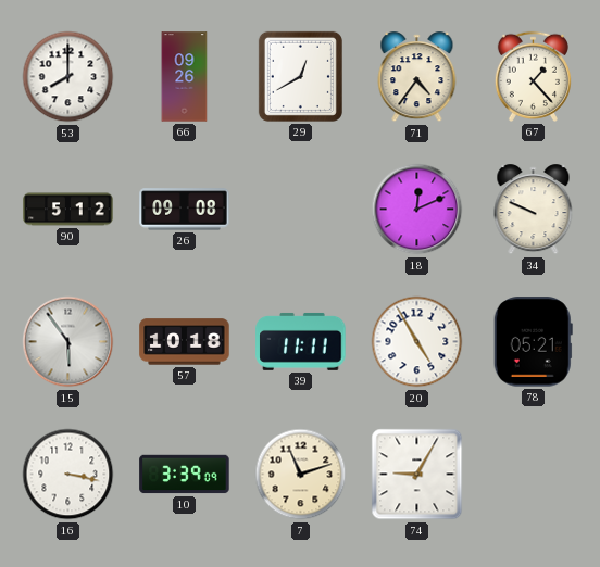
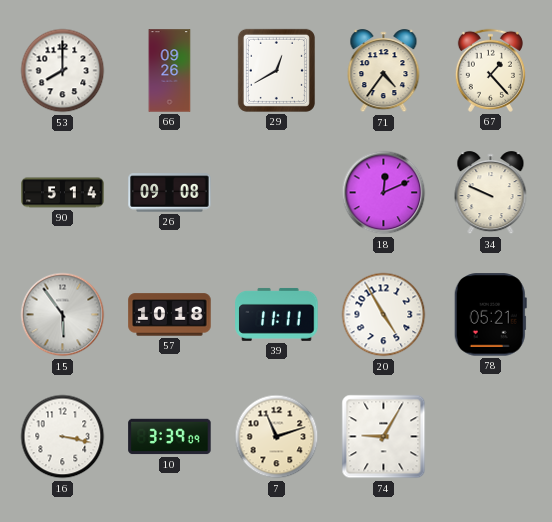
90: 5:12 -> 5:14
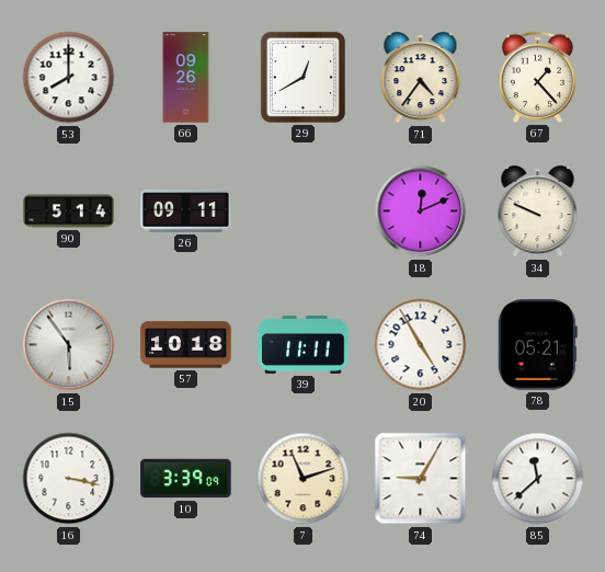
26: 09:08 -> 09:11
85: none -> 11:38
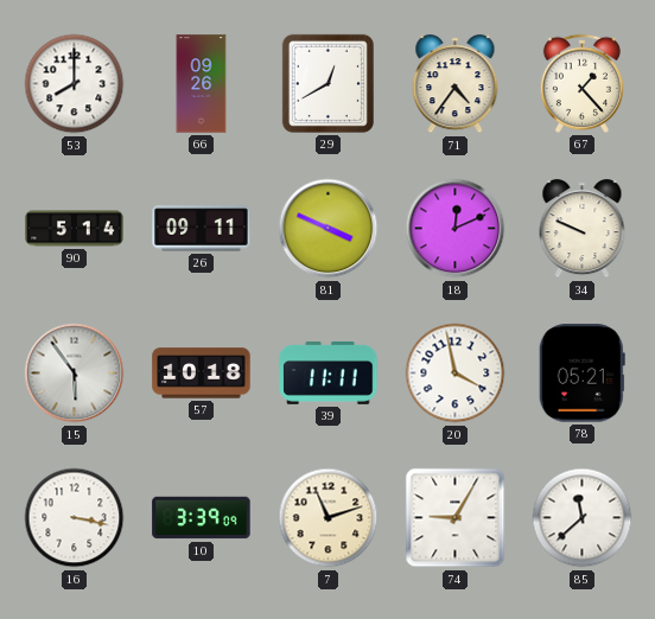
81: none -> 3:49
20: 4:55 -> 3:58
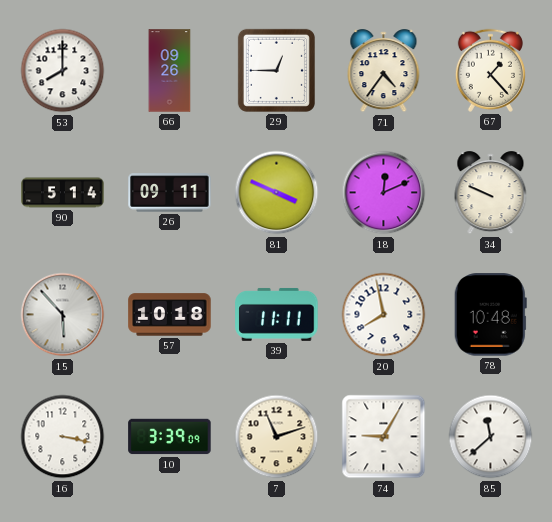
29: 12:40 -> 12:45
15: 5:54 -> 5:53
20: 3:58 -> 7:58
78: 05:21 -> 10:48
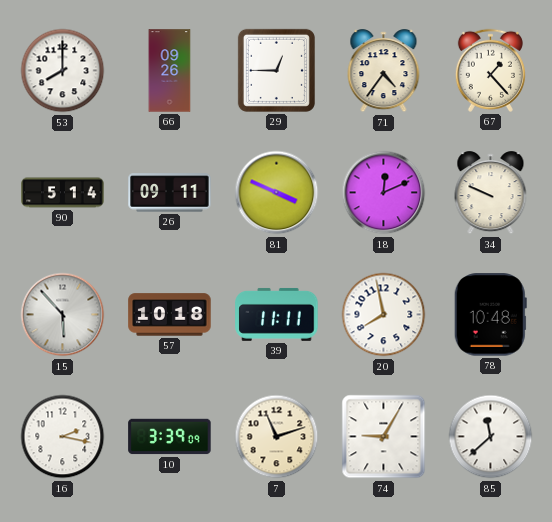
16: 3:17 -> 2:17
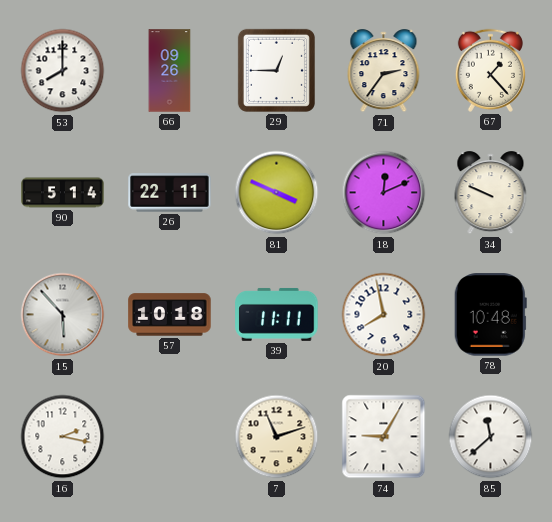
71: 4:36 -> 2:36
26: 09:11 -> 22:11
10: 3:39 -> none
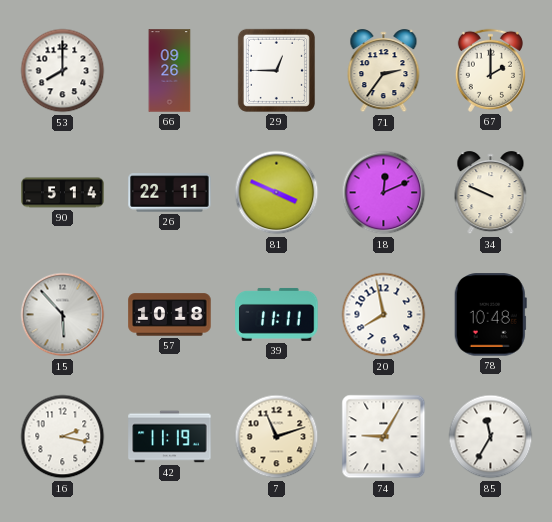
67: 1:23 -> 2:00
42: none -> 11:19
85: 11:38 -> 11:35
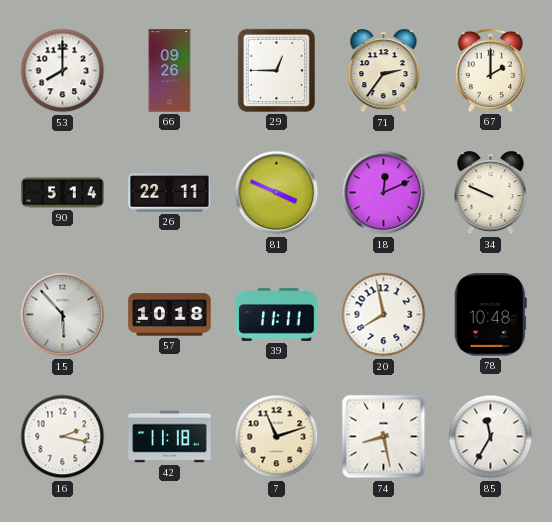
42: 11:19 -> 11:18
74: 9:05 -> 8:28
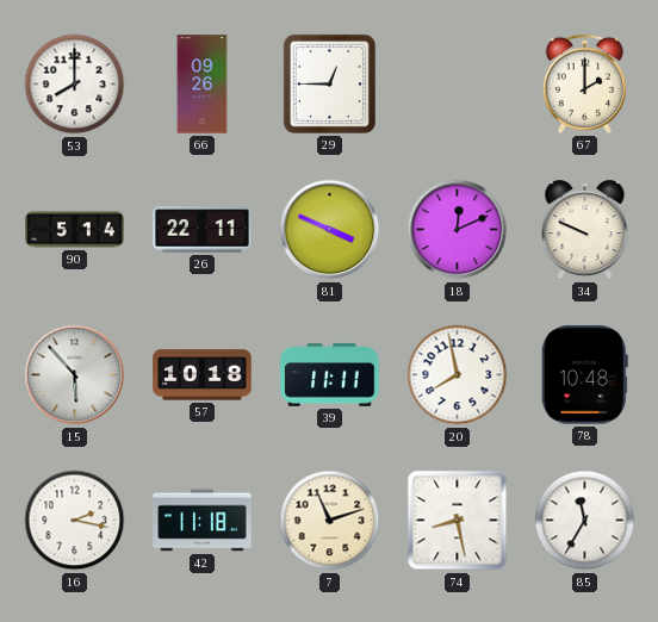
71: 2:36 -> none
